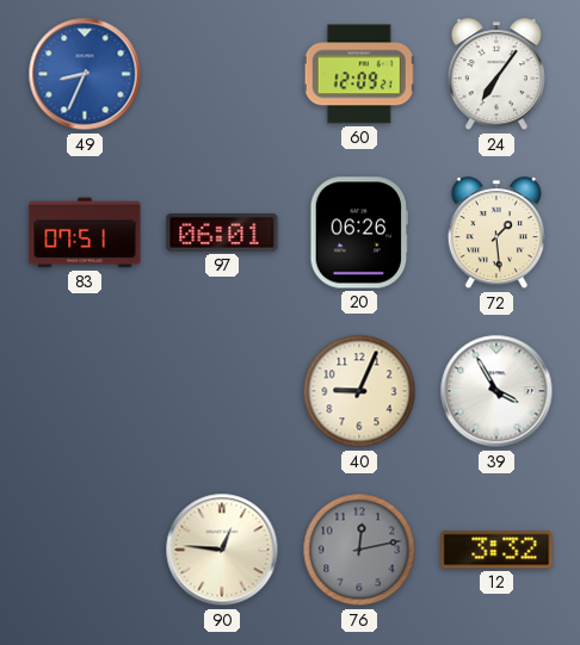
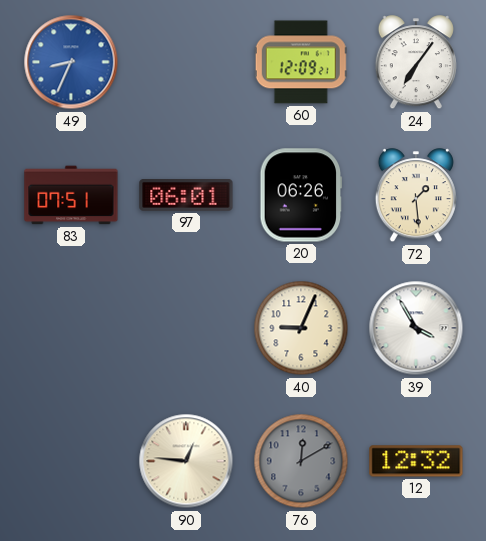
76: 12:13 -> 12:10
12: 3:32 -> 12:32
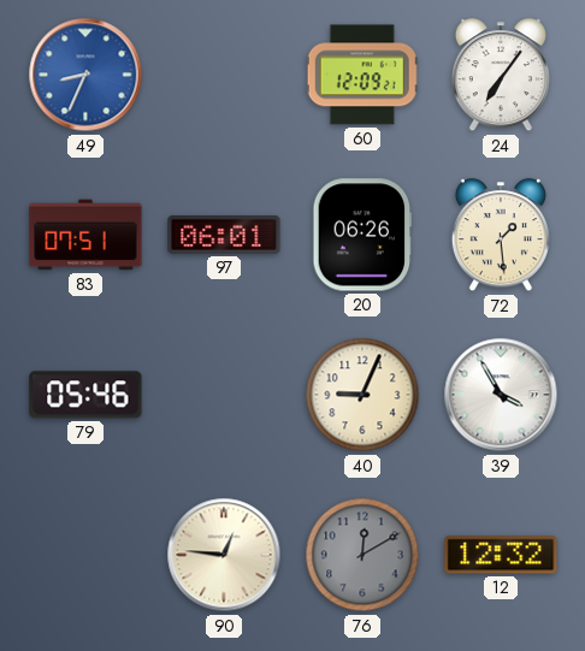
79: none -> 05:46
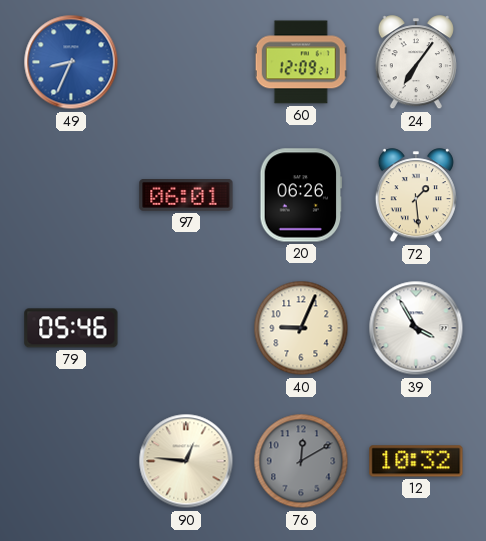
83: 07:51 -> none
12: 12:32 -> 10:32
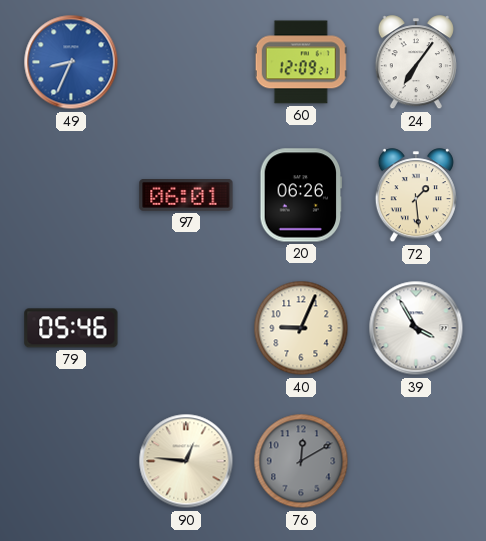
12: 10:32 -> none
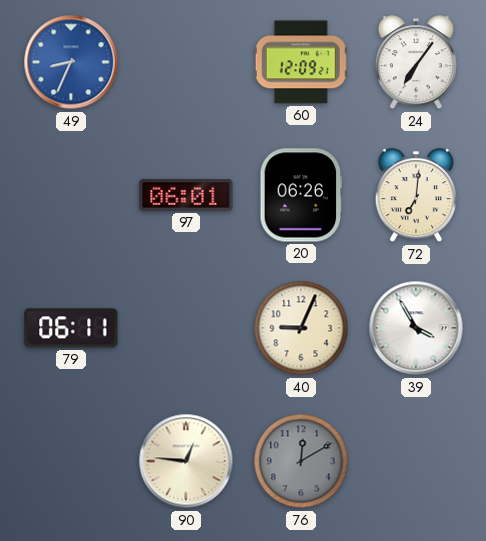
72: 1:29 -> 7:01
79: 05:46 -> 06:11
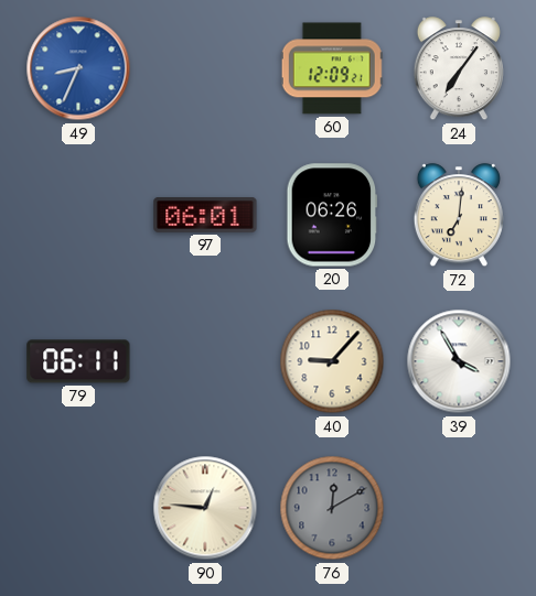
40: 9:04 -> 9:07
